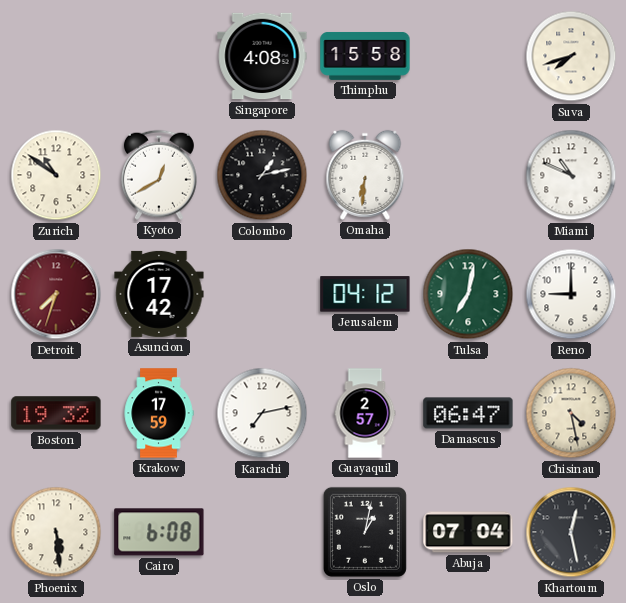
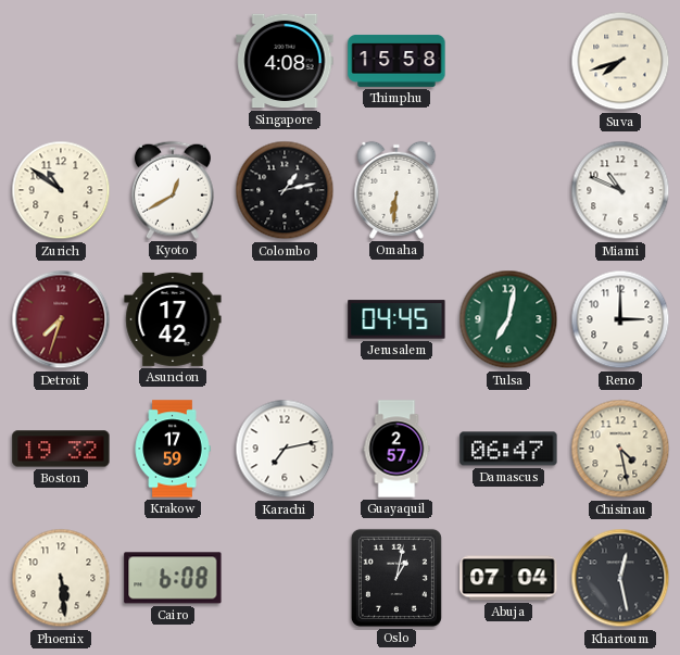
Jerusalem: 04:12 -> 04:45
Reno: 9:00 -> 3:00
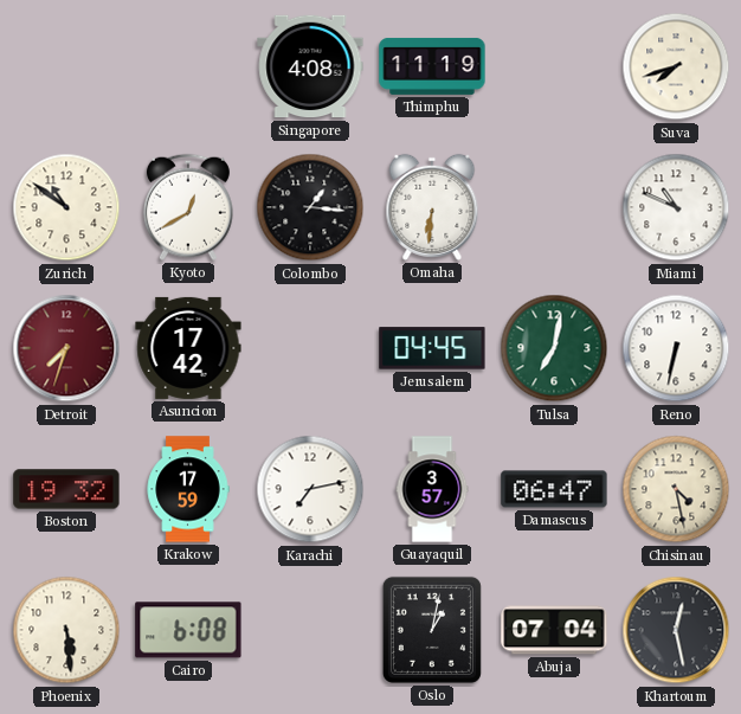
Thimphu: 15:58 -> 11:19
Colombo: 1:13 -> 1:16
Reno: 3:00 -> 6:32
Guayaquil: 2:57 -> 3:57
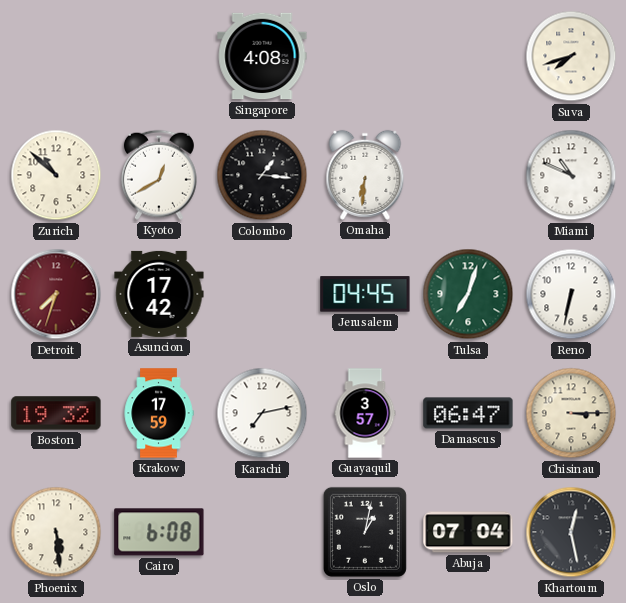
Thimphu: 11:19 -> none
Zurich: 10:51 -> 10:52
Tulsa: 7:02 -> 7:03
Chisinau: 4:28 -> 3:15
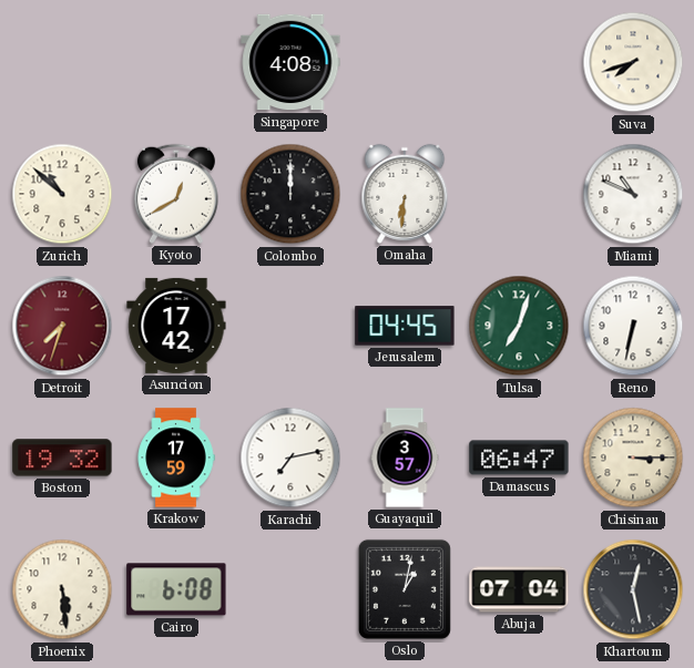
Colombo: 1:16 -> 12:00
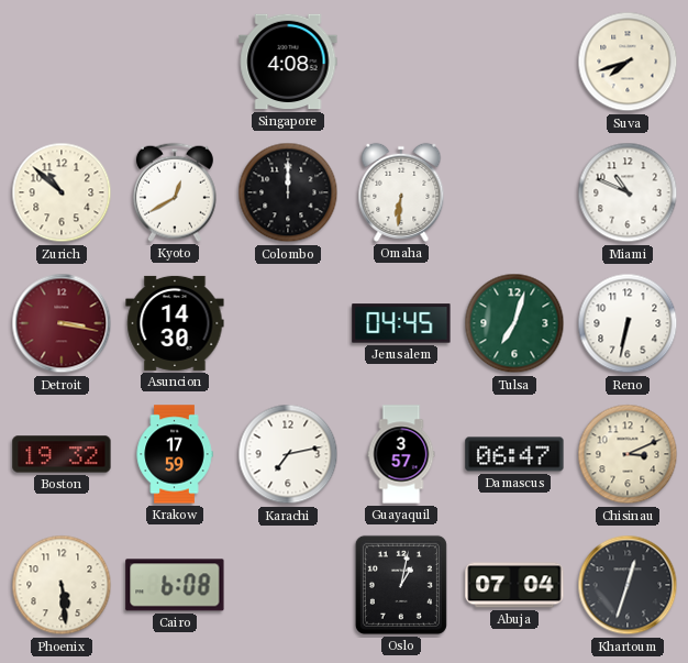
Detroit: 7:33 -> 3:17
Asuncion: 17:42 -> 14:30
Chisinau: 3:15 -> 3:11
Khartoum: 12:28 -> 12:33
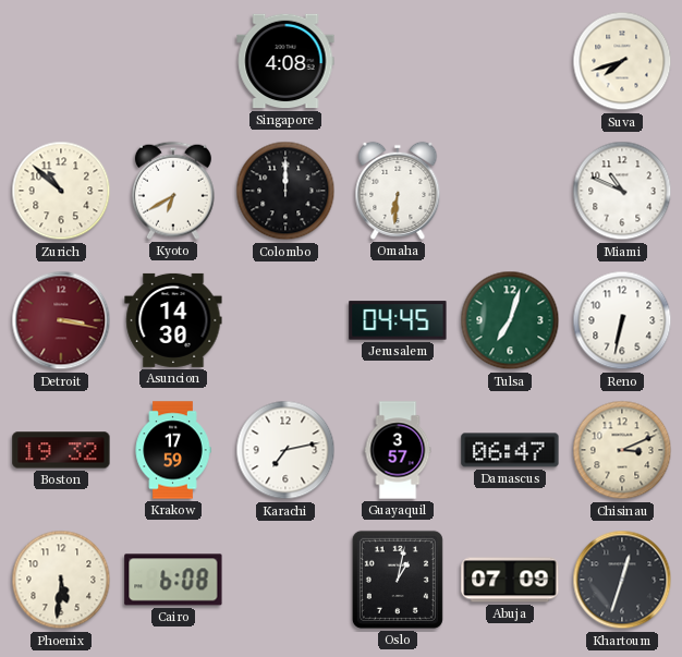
Kyoto: 12:40 -> 6:40
Phoenix: 5:29 -> 5:31
Abuja: 07:04 -> 07:09
